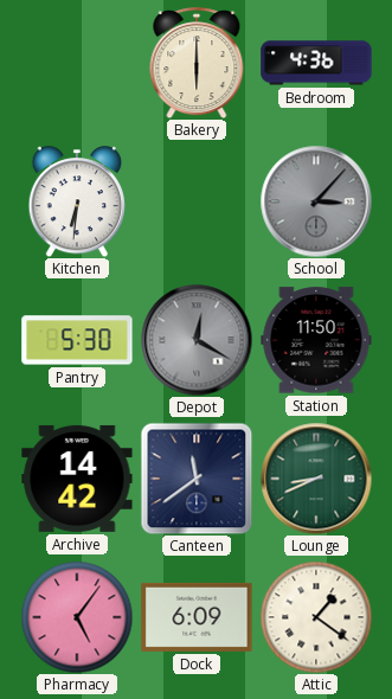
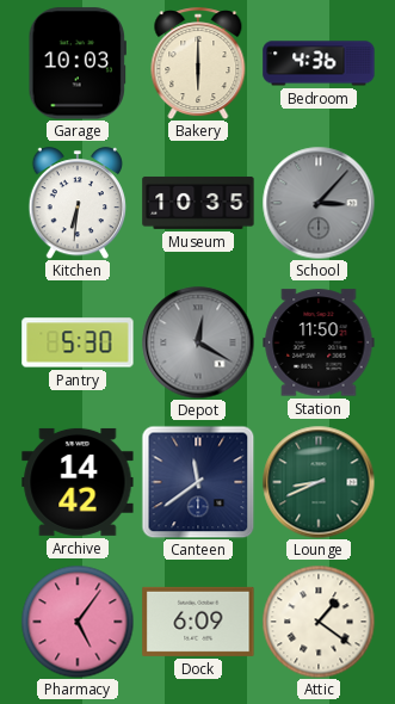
Garage: none -> 10:03
Museum: none -> 10:35
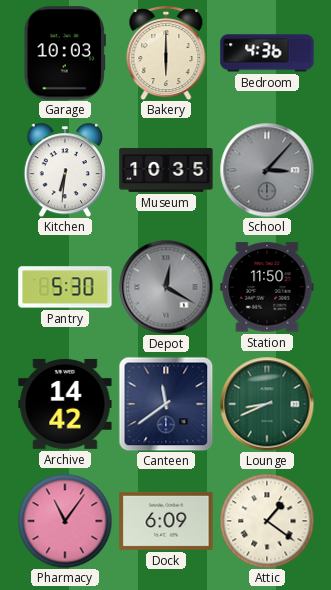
Pharmacy: 5:06 -> 11:06
